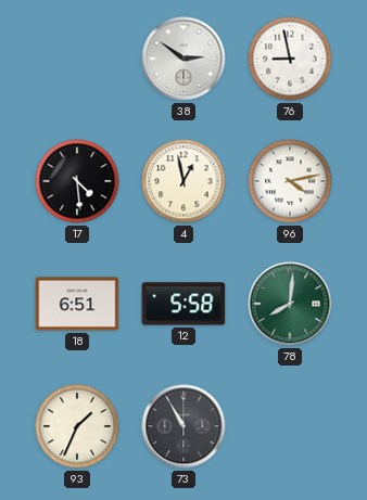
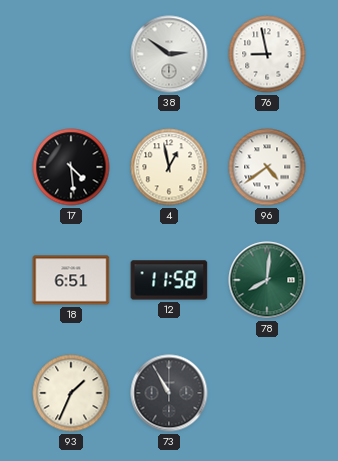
96: 4:13 -> 4:39
12: 5:58 -> 11:58
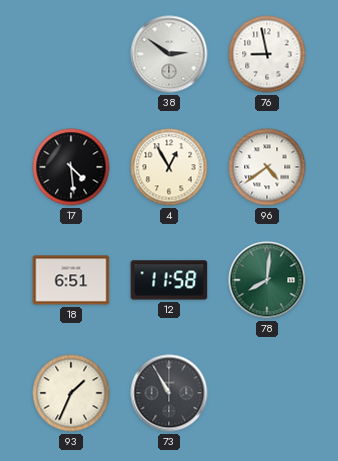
4: 12:58 -> 12:55
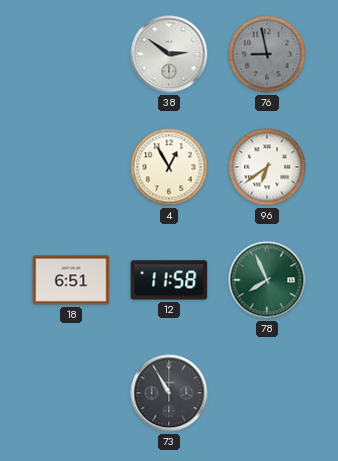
76 dial: white -> grey
17: 4:29 -> none
96: 4:39 -> 6:39
78: 8:01 -> 7:56
93: 1:34 -> none
